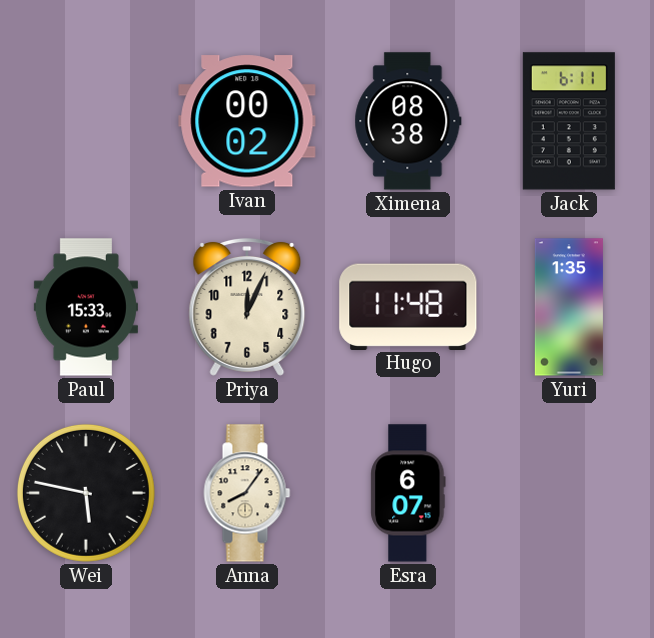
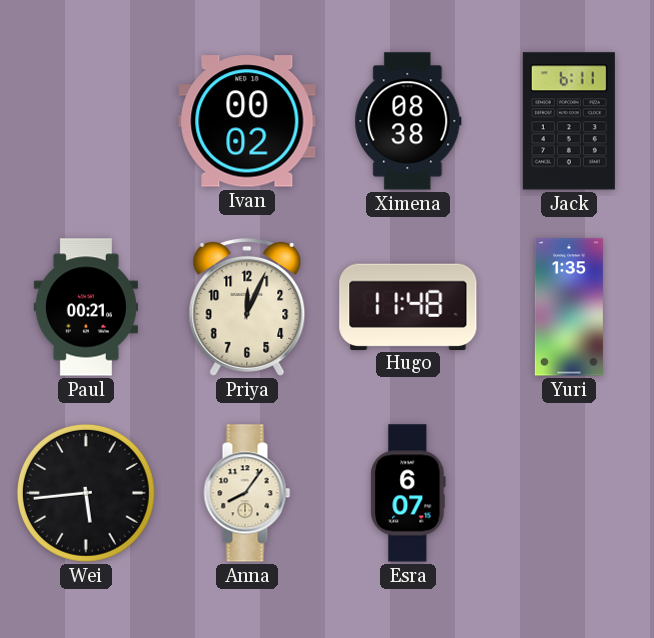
Paul: 15:33 -> 00:21
Wei: 5:47 -> 5:44
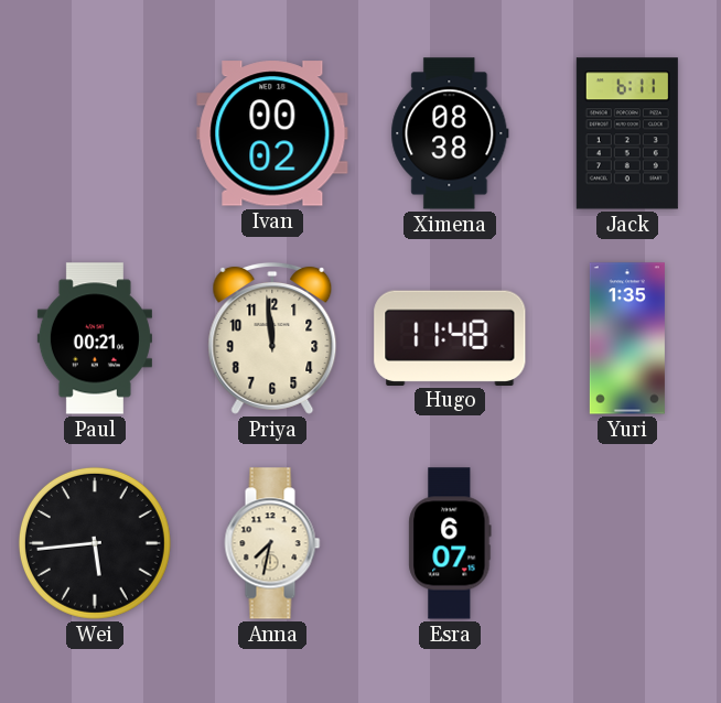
Priya: 12:04 -> 11:59
Anna: 8:06 -> 7:32
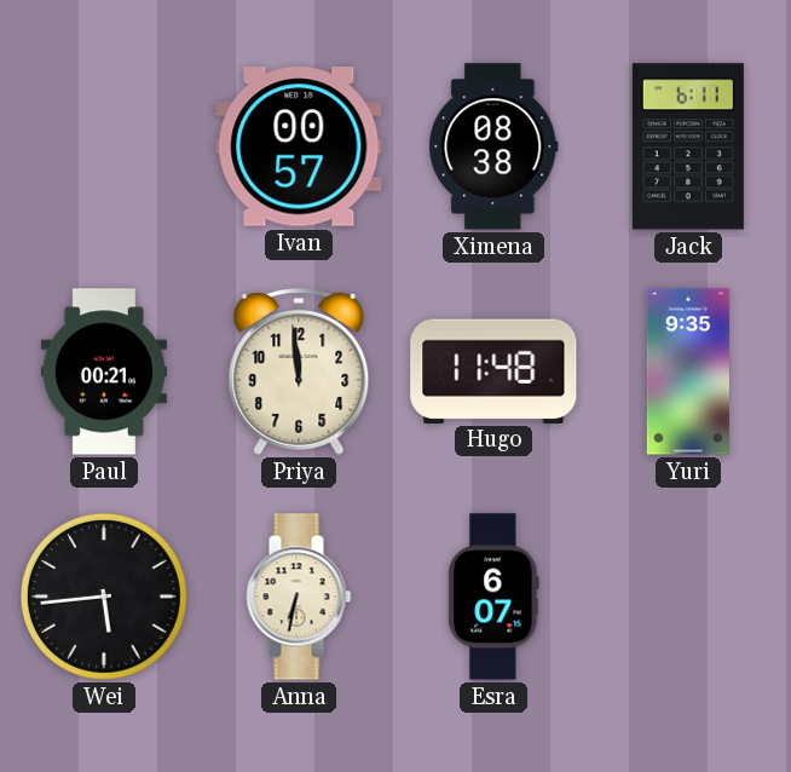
Ivan: 00:02 -> 00:57
Yuri: 1:35 -> 9:35
Anna: 7:32 -> 6:32
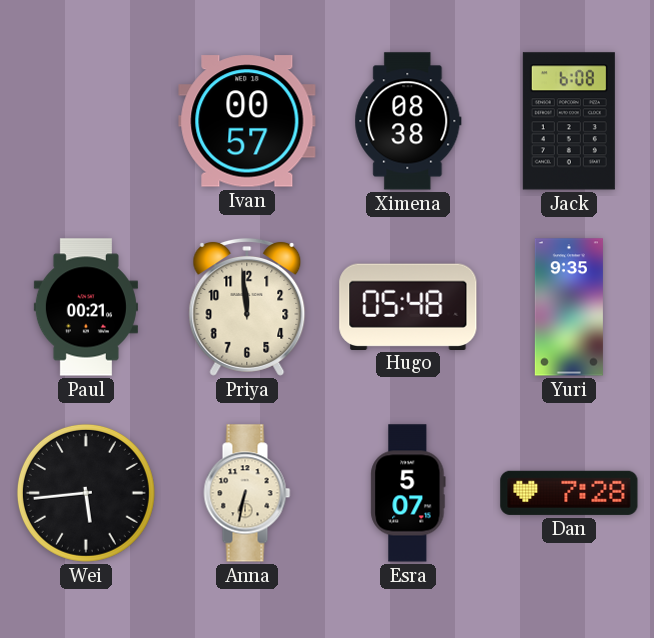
Jack: 6:11 -> 6:08
Hugo: 11:48 -> 05:48
Esra: 6:07 -> 5:07
Dan: none -> 7:28
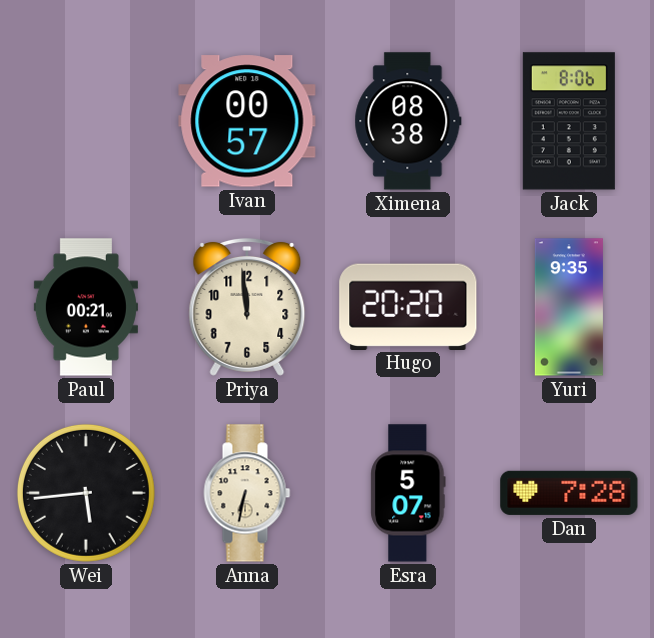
Jack: 6:08 -> 8:06
Hugo: 05:48 -> 20:20
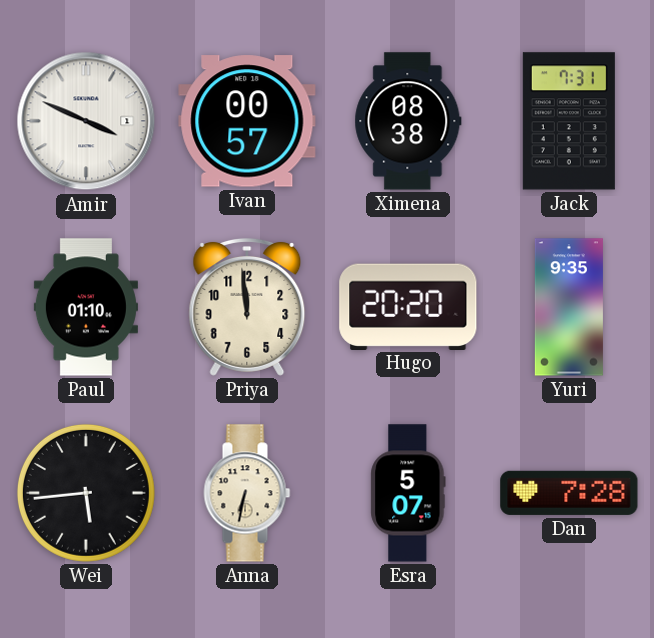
Amir: none -> 3:49
Jack: 8:06 -> 7:31
Paul: 00:21 -> 01:10
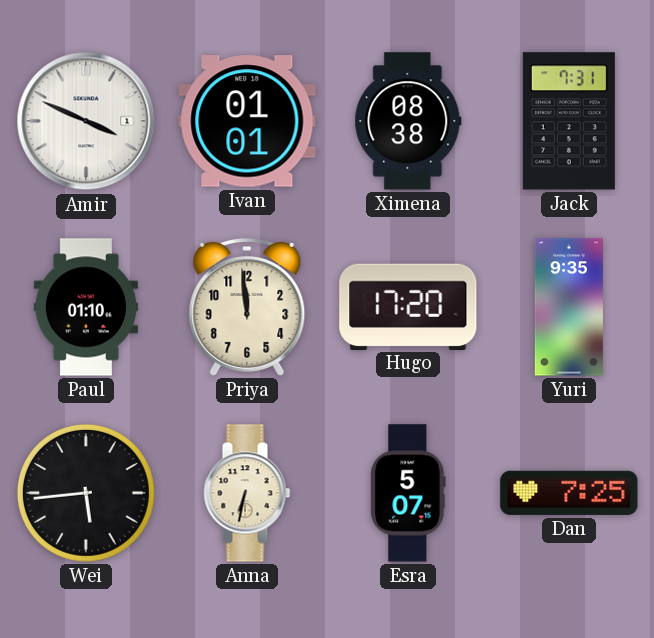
Ivan: 00:57 -> 01:01
Hugo: 20:20 -> 17:20
Dan: 7:28 -> 7:25
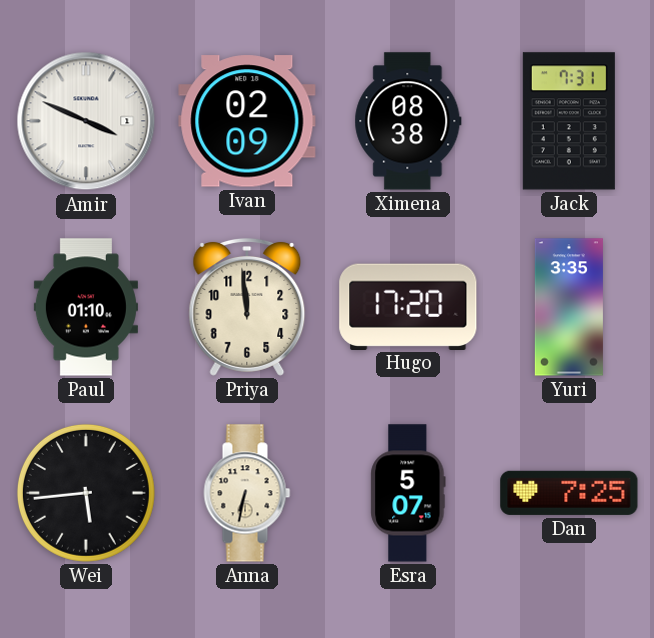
Ivan: 01:01 -> 02:09
Yuri: 9:35 -> 3:35
